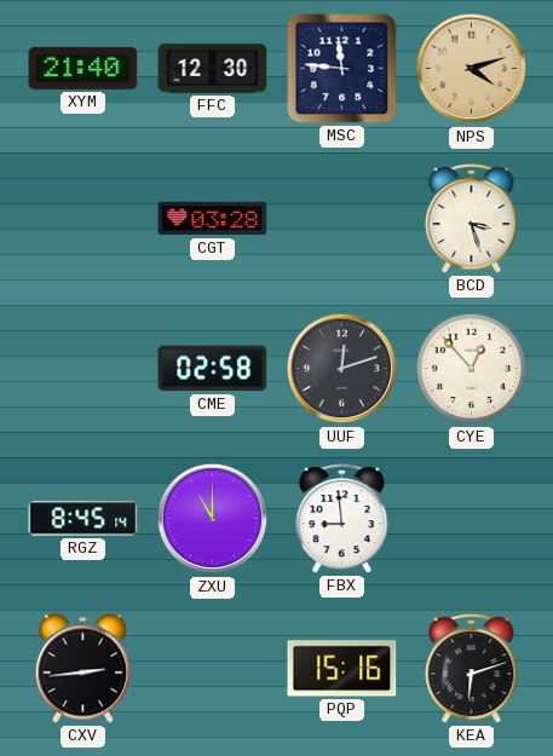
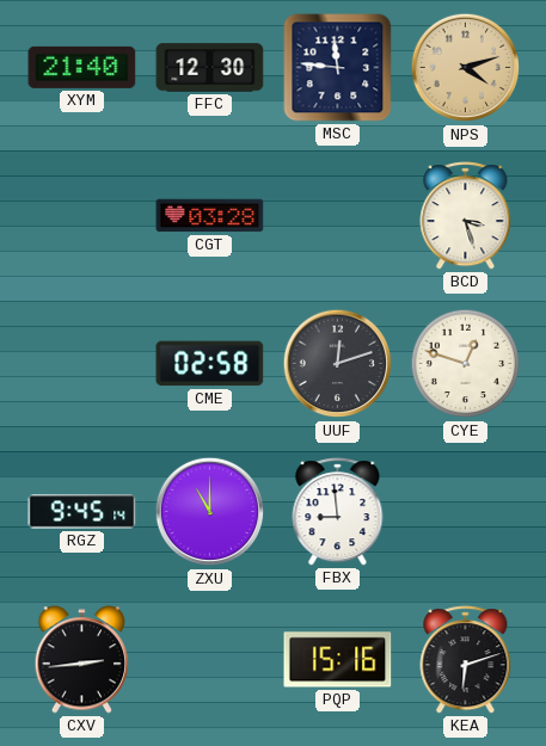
CYE: 12:53 -> 12:48
RGZ: 8:45 -> 9:45
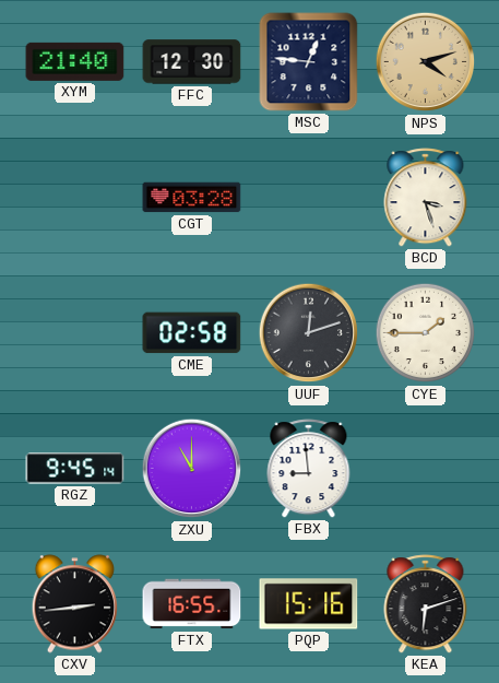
MSC: 11:46 -> 12:46
CYE: 12:48 -> 1:45
FTX: none -> 16:55
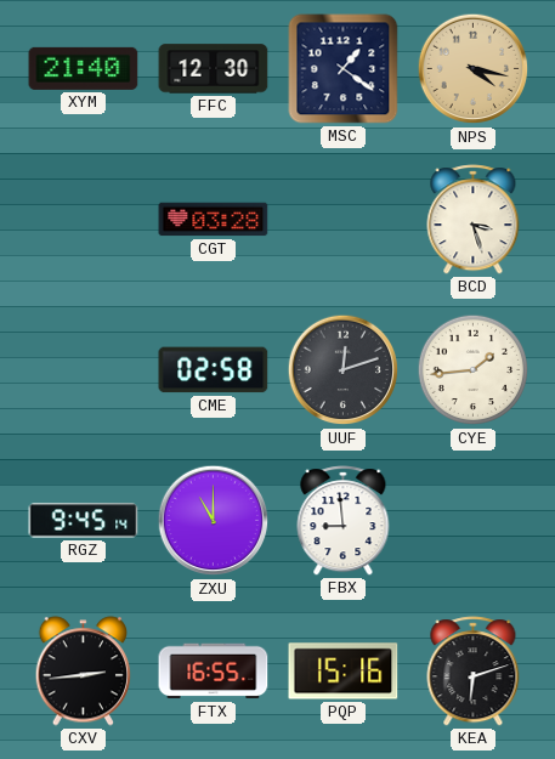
MSC: 12:46 -> 1:21
NPS: 4:12 -> 4:17
CYE: 1:45 -> 1:44
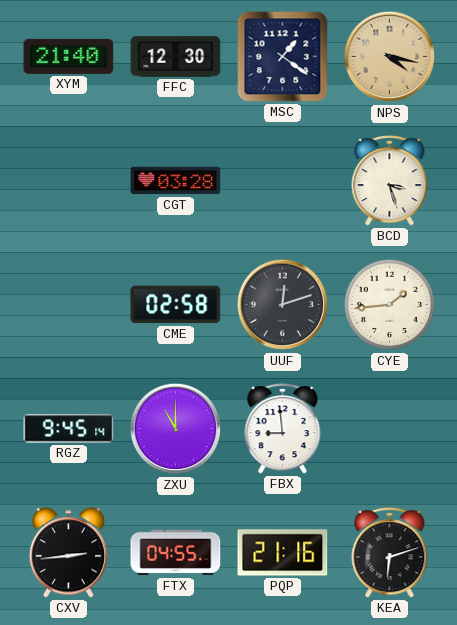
FTX: 16:55 -> 04:55
PQP: 15:16 -> 21:16
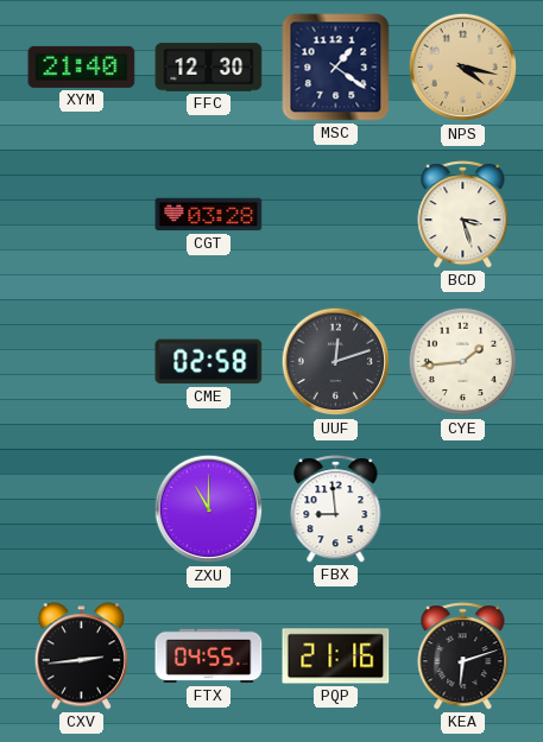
RGZ: 9:45 -> none
